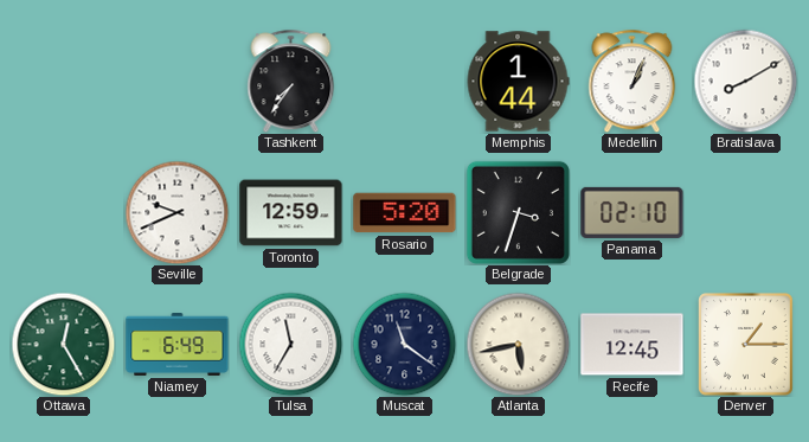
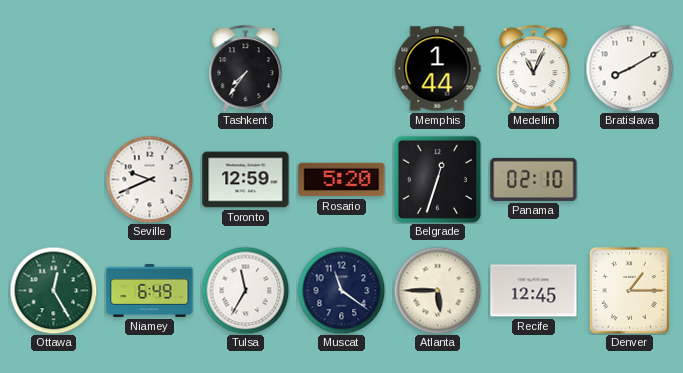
Medellin: 1:04 -> 11:04
Belgrade: 3:33 -> 12:33
Atlanta: 5:43 -> 5:45
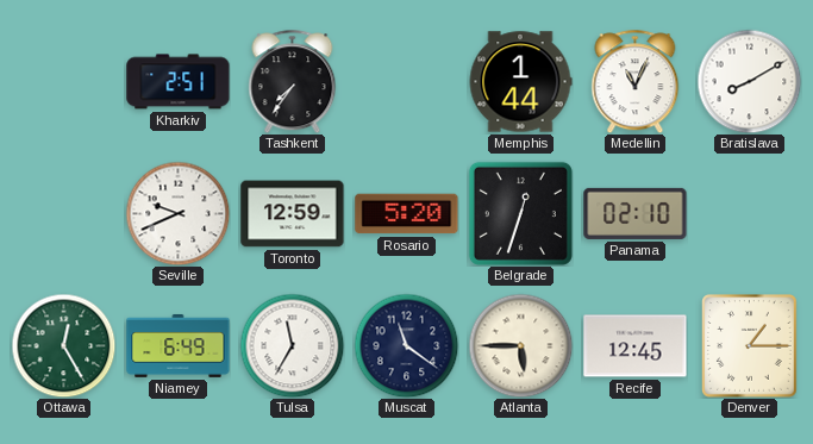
Kharkiv: none -> 2:51
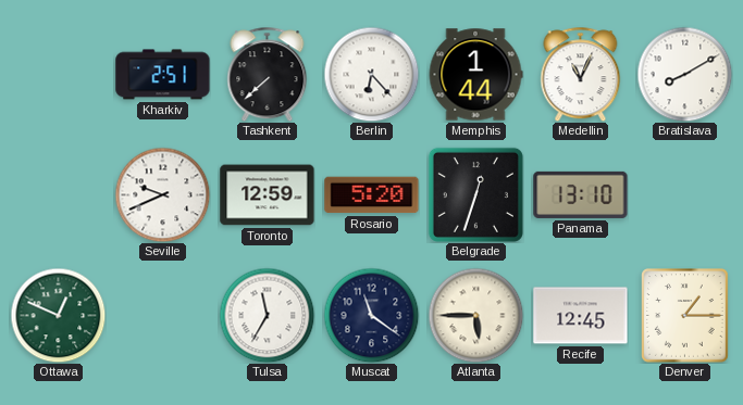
Tashkent: 7:36 -> 7:38
Berlin: none -> 6:23
Panama: 02:10 -> 13:10
Ottawa: 12:25 -> 12:49
Niamey: 6:49 -> none
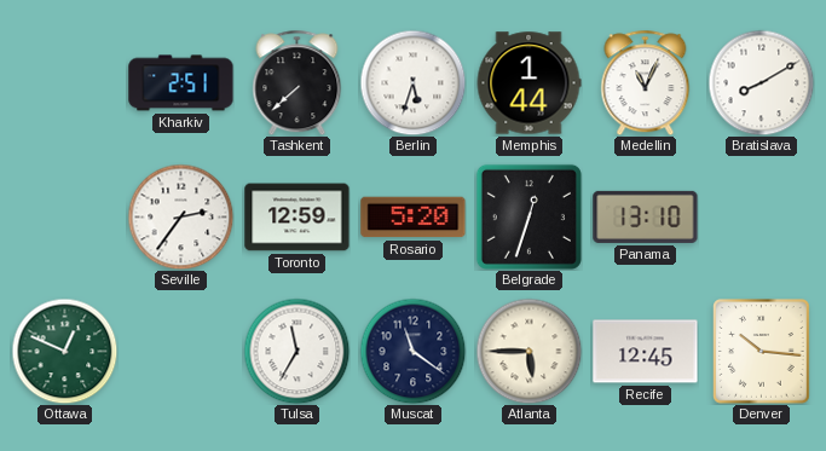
Berlin: 6:23 -> 5:33
Seville: 9:41 -> 2:36
Denver: 1:15 -> 10:16
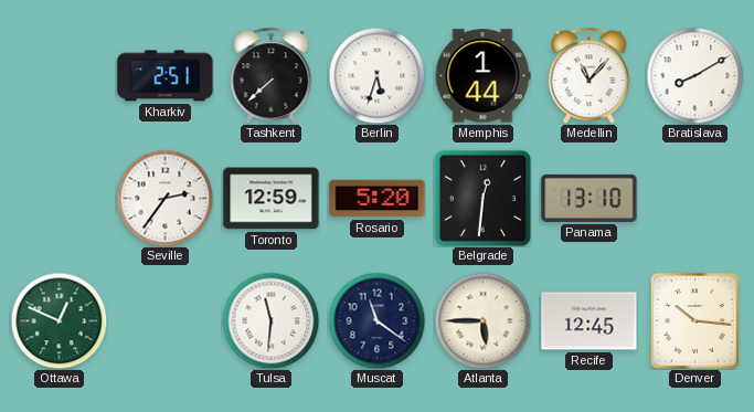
Medellin: 11:04 -> 11:07
Belgrade: 12:33 -> 12:31
Tulsa: 11:35 -> 11:31
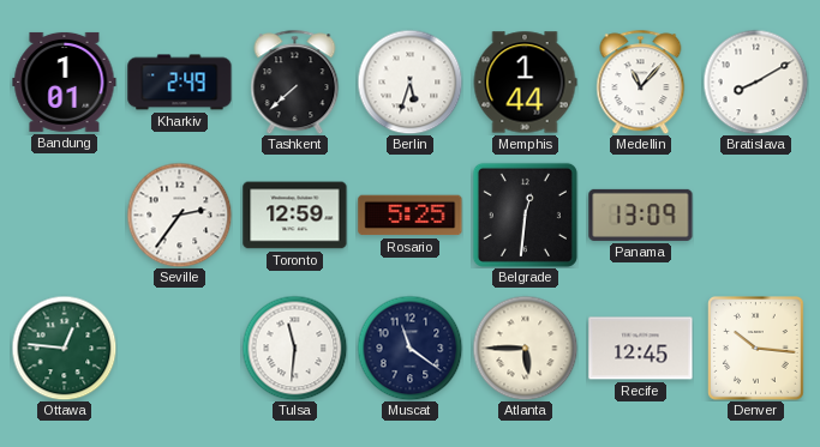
Bandung: none -> 1:01
Kharkiv: 2:51 -> 2:49
Rosario: 5:20 -> 5:25
Panama: 13:10 -> 13:09
Ottawa: 12:49 -> 12:46
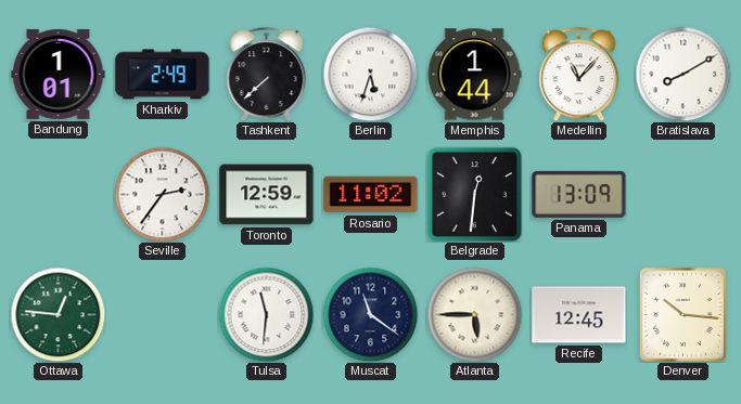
Rosario: 5:25 -> 11:02
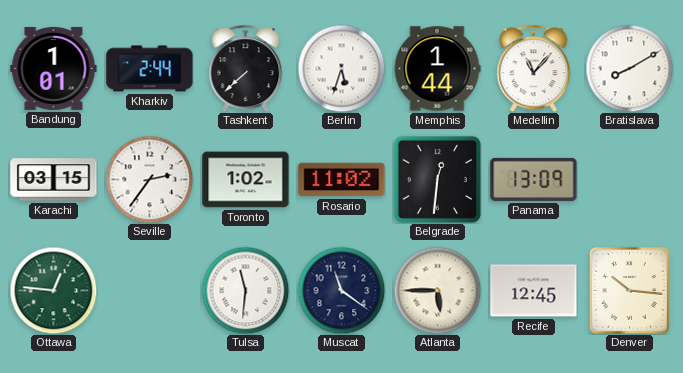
Kharkiv: 2:49 -> 2:44
Karachi: none -> 03:15
Toronto: 12:59 -> 1:02
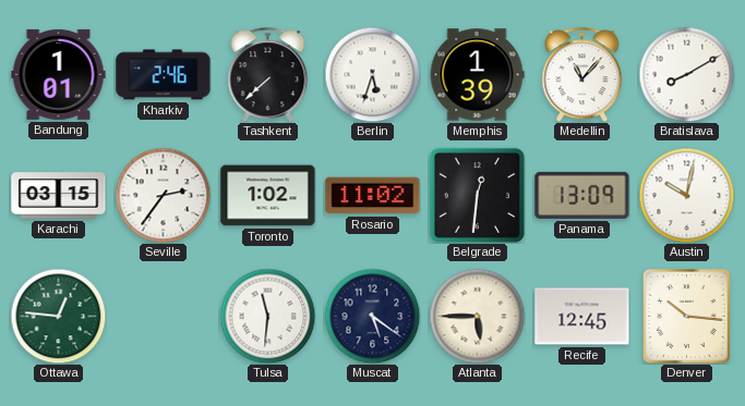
Kharkiv: 2:44 -> 2:46
Memphis: 1:44 -> 1:39
Austin: none -> 10:02
Muscat: 11:21 -> 5:21
